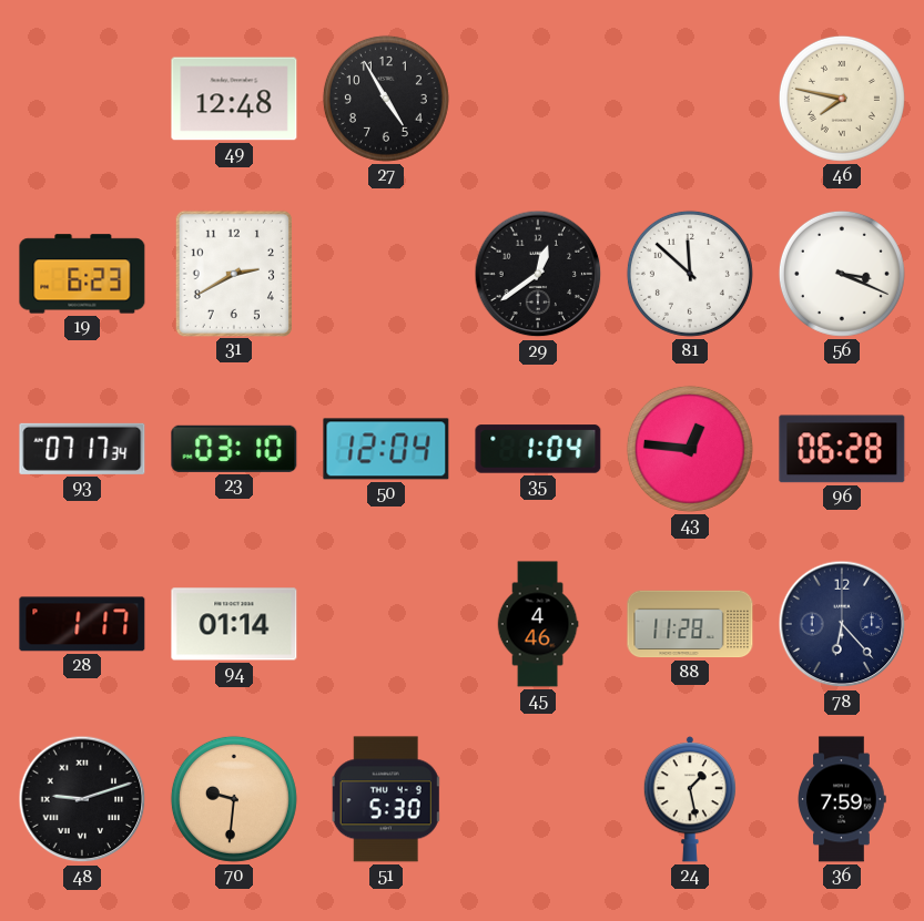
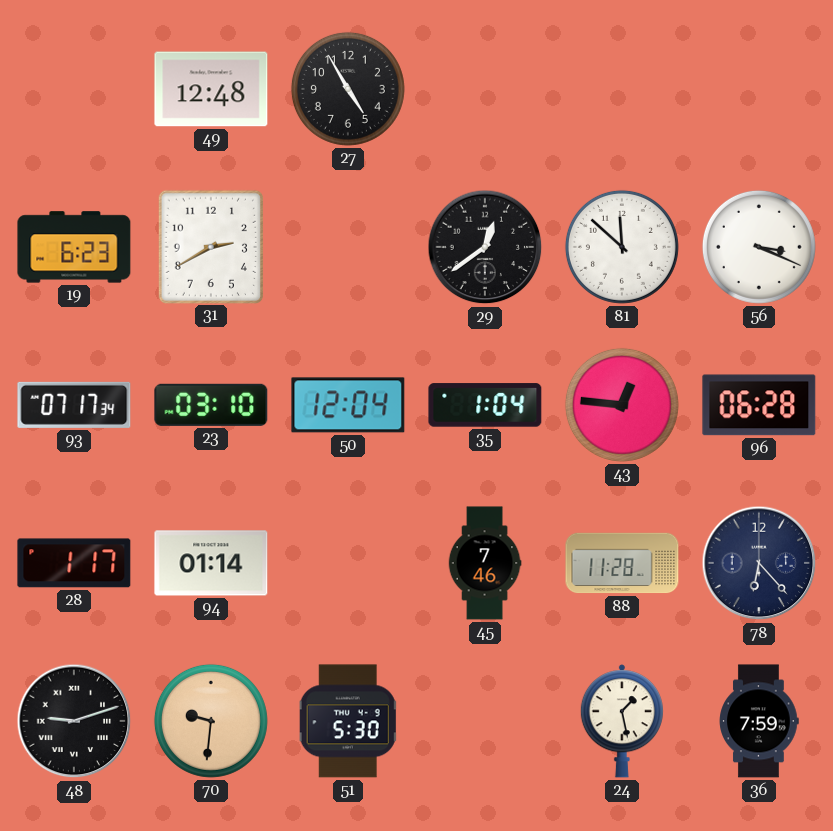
46: 7:47 -> none
45: 4:46 -> 7:46
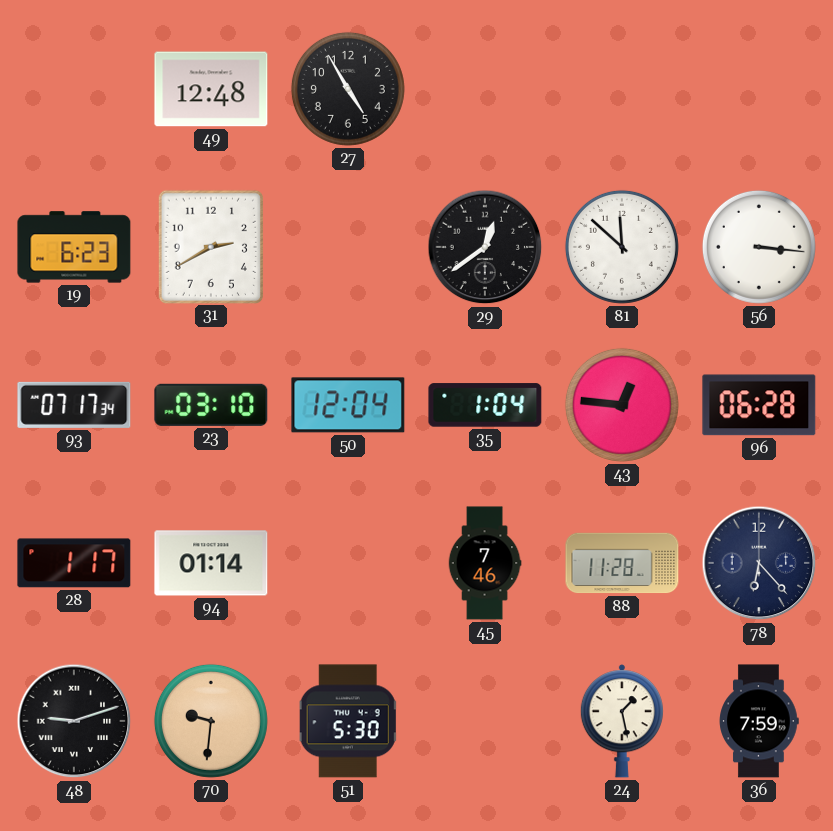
56: 3:19 -> 3:16
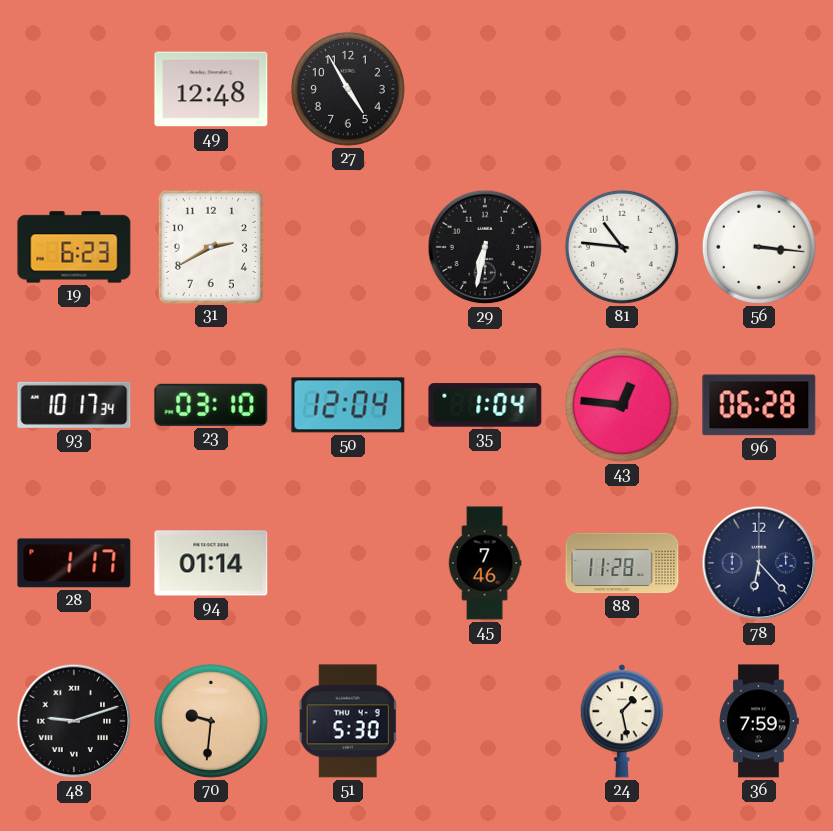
29: 12:39 -> 6:32
81: 11:52 -> 10:46
93: 07:17 -> 10:17
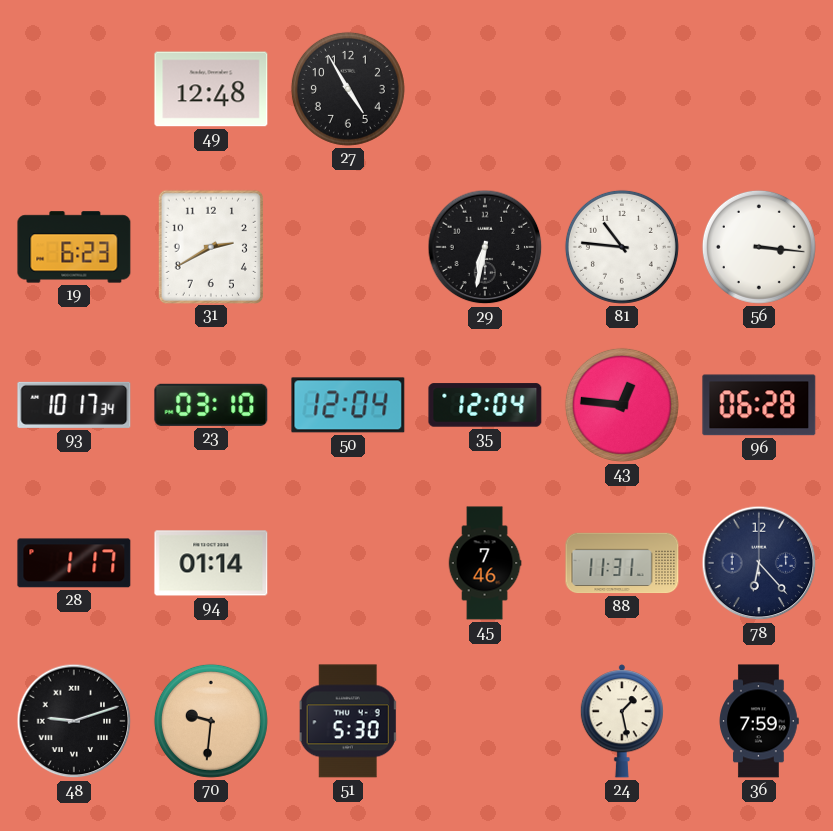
35: 1:04 -> 12:04
88: 11:28 -> 11:31
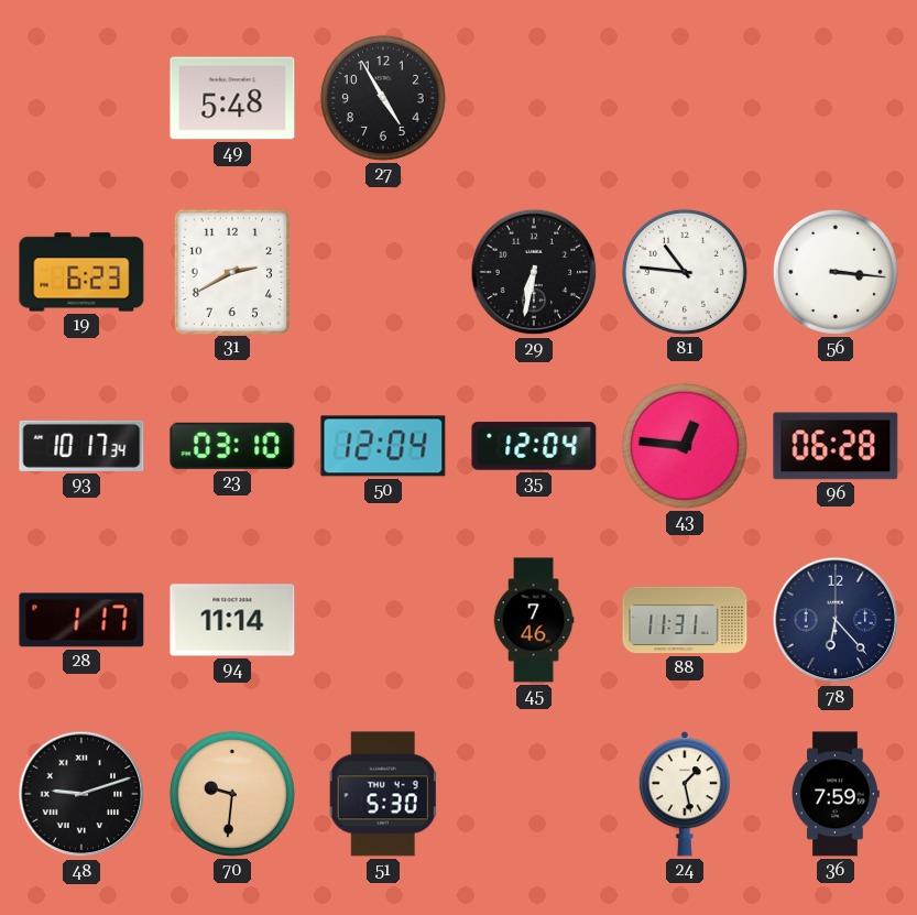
49: 12:48 -> 5:48
94: 01:14 -> 11:14
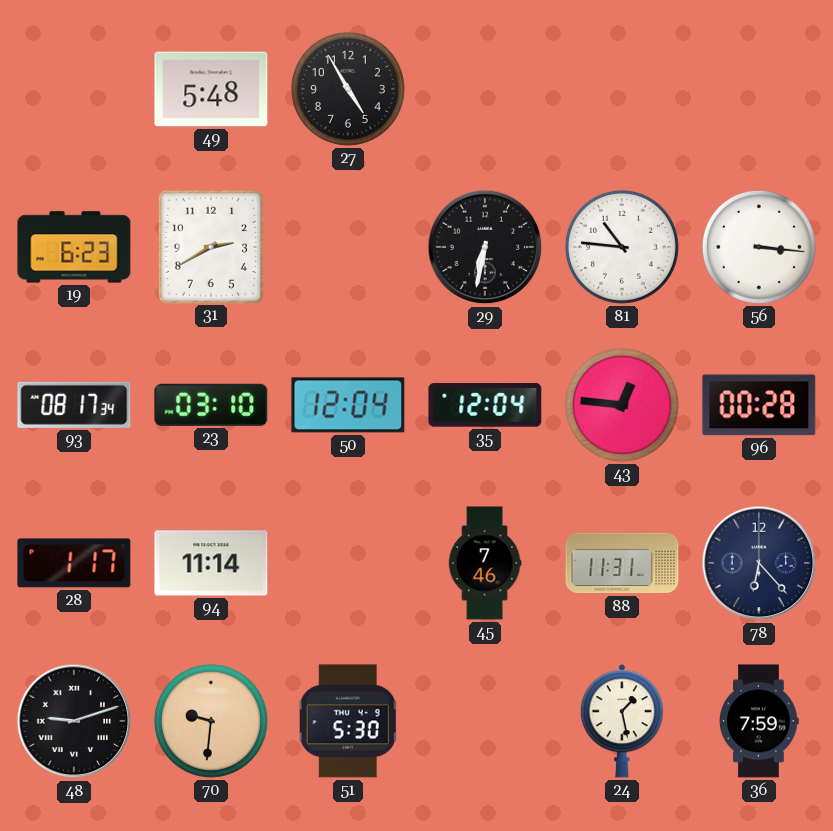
93: 10:17 -> 08:17
96: 06:28 -> 00:28
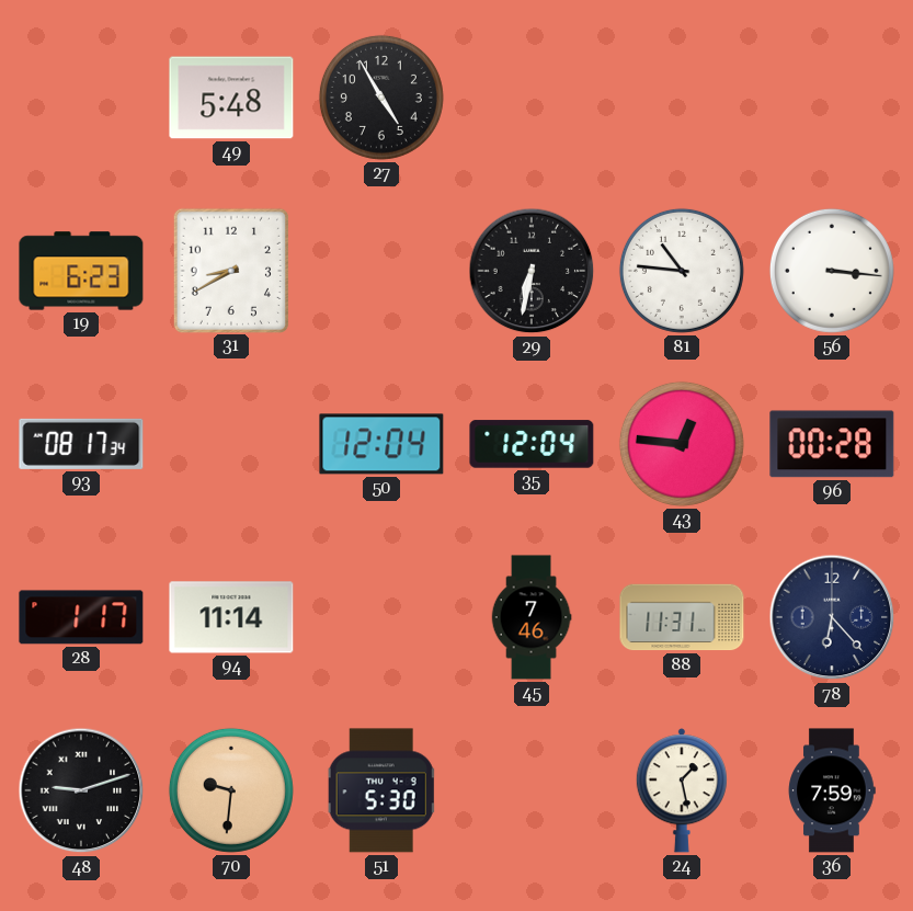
31: 2:40 -> 8:40
23: 03:10 -> none
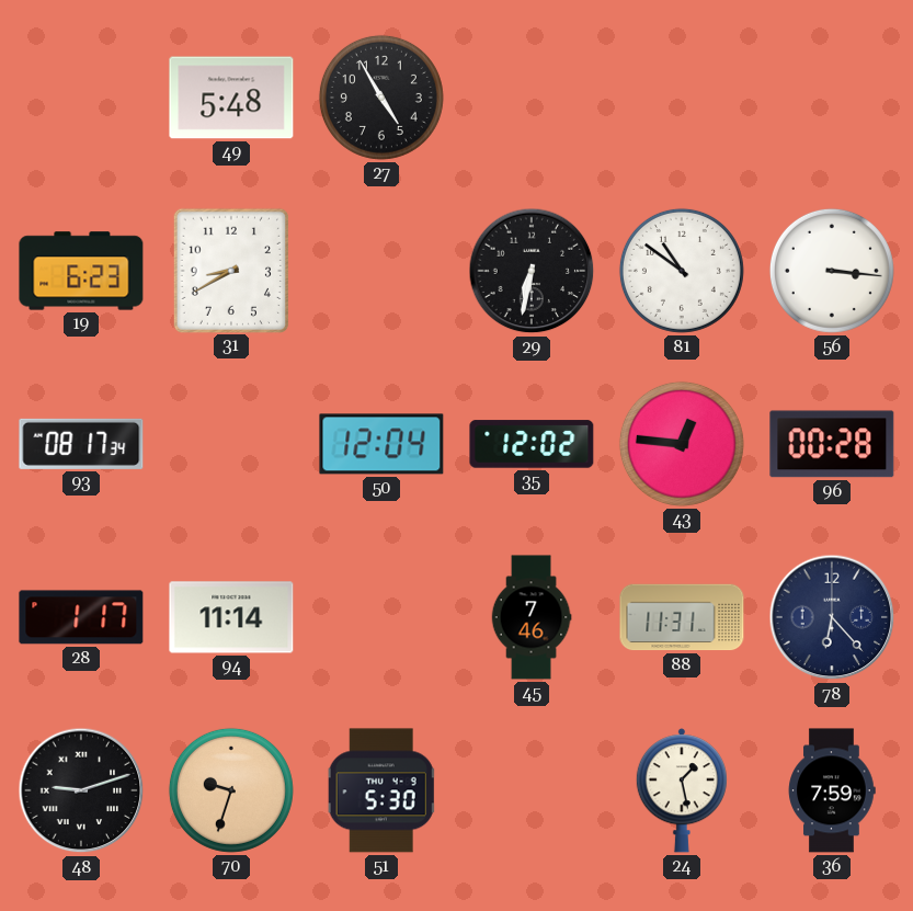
81: 10:46 -> 10:51
35: 12:04 -> 12:02
70: 9:31 -> 9:33
